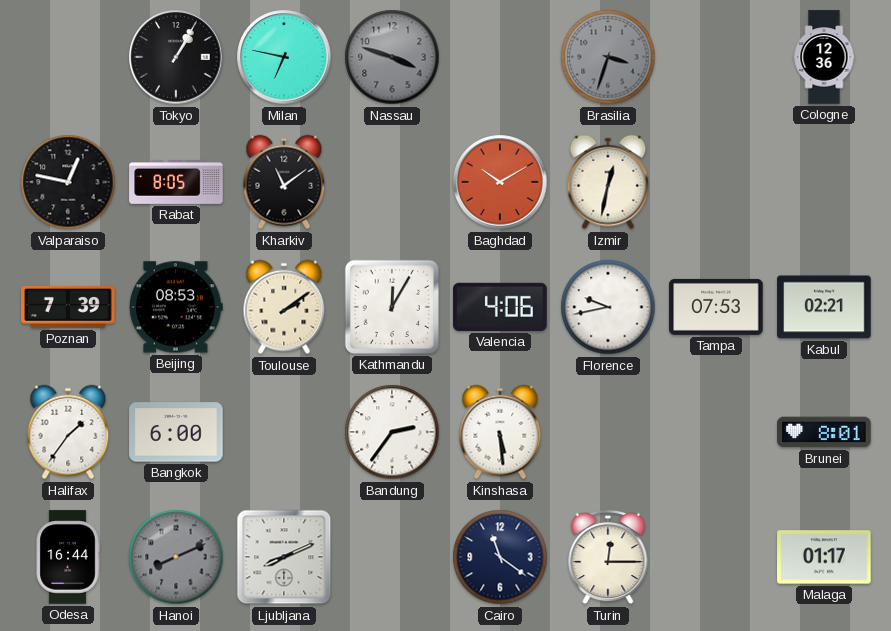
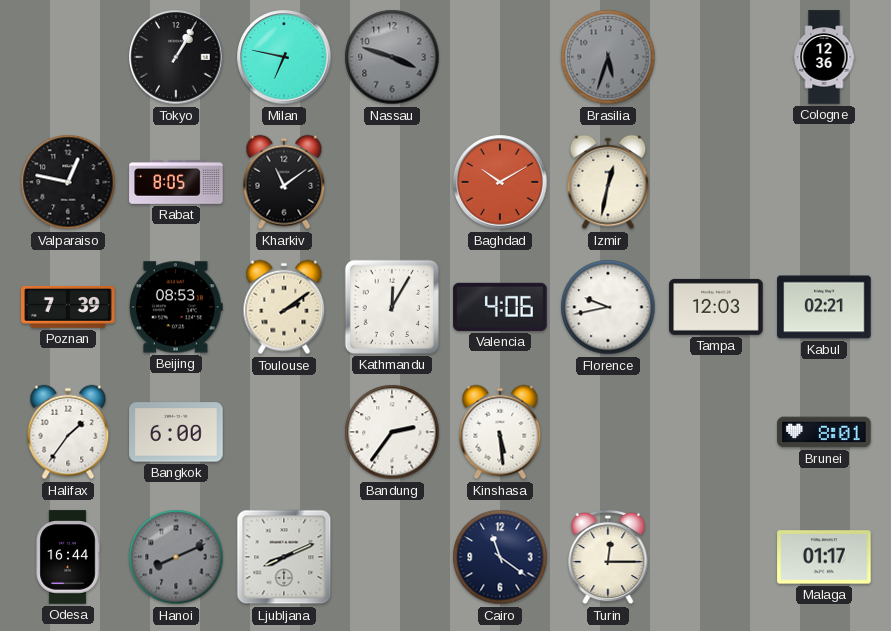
Brasilia: 3:33 -> 5:33
Tampa: 07:53 -> 12:03
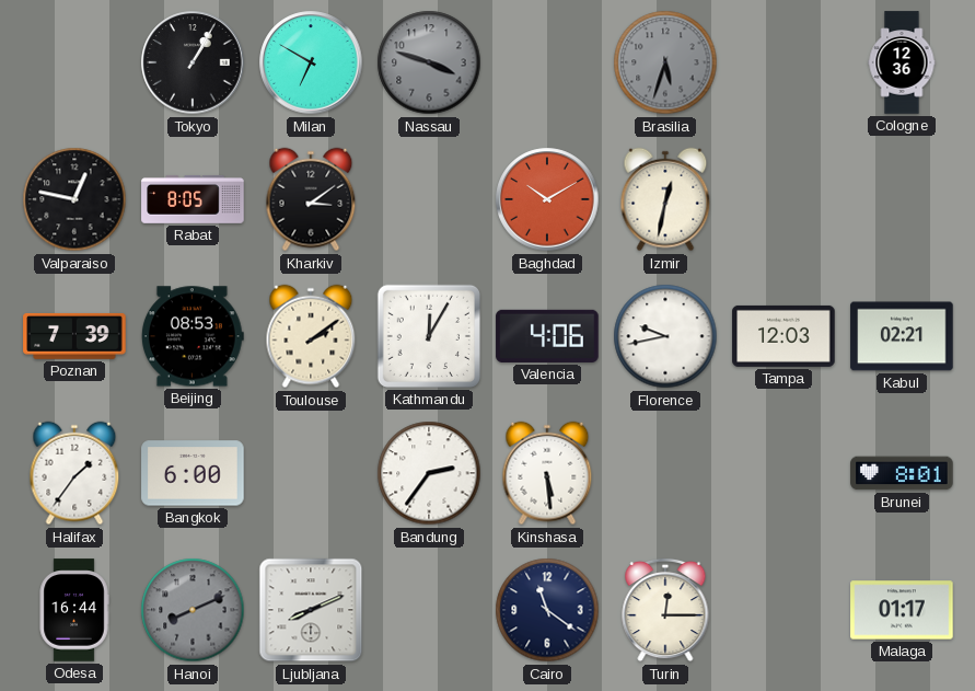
Milan: 6:47 -> 6:50
Kharkiv: 11:09 -> 3:09
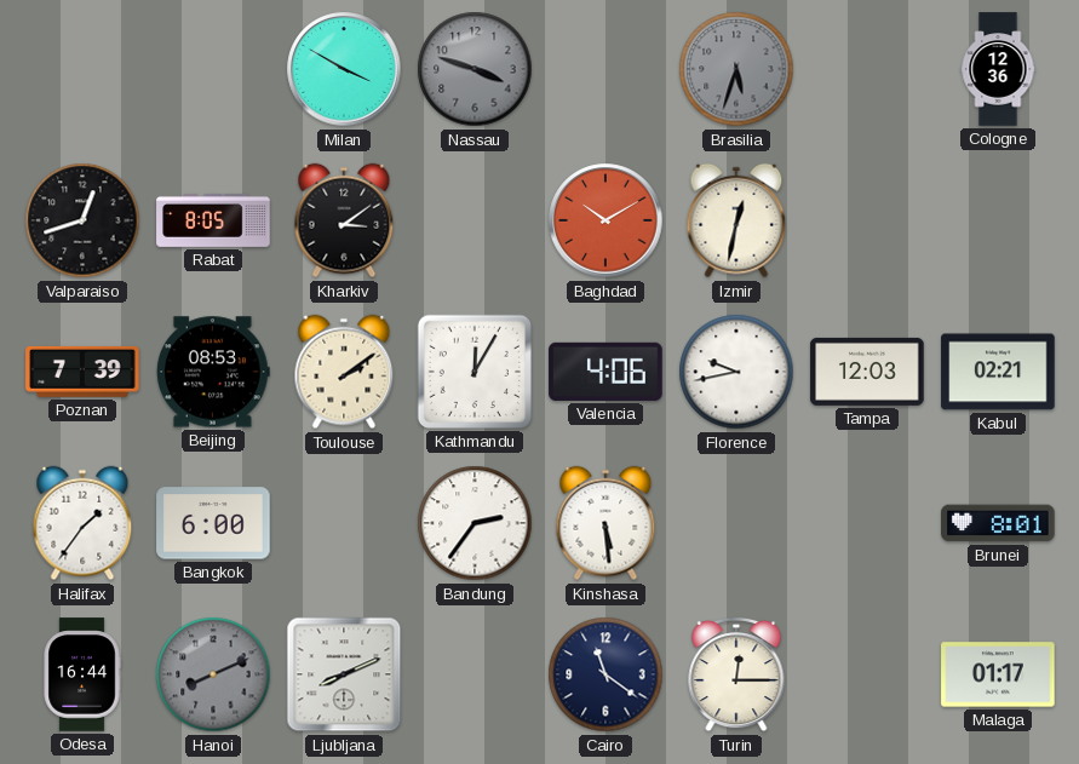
Tokyo: 1:05 -> none
Milan: 6:50 -> 3:50
Valparaiso: 12:47 -> 12:42
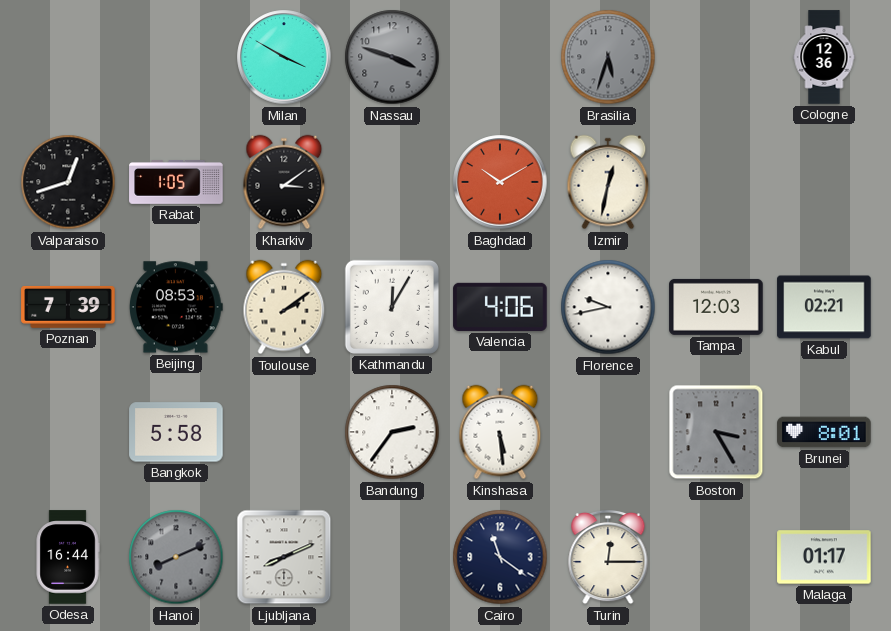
Rabat: 8:05 -> 1:05
Halifax: 1:36 -> none
Bangkok: 6:00 -> 5:58
Boston: none -> 3:25
